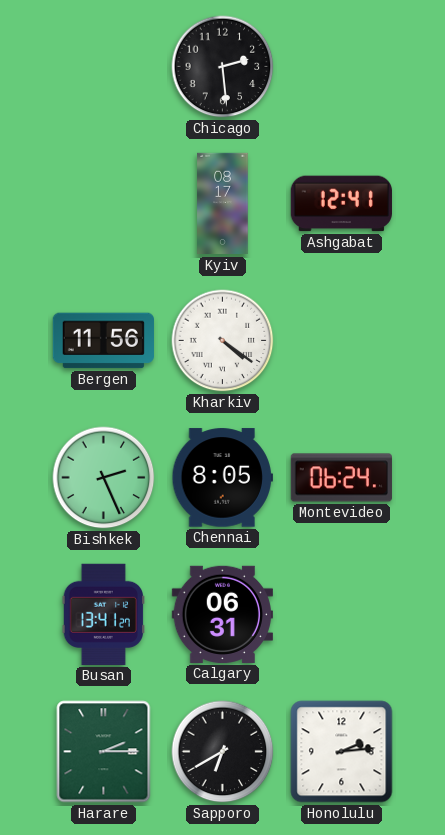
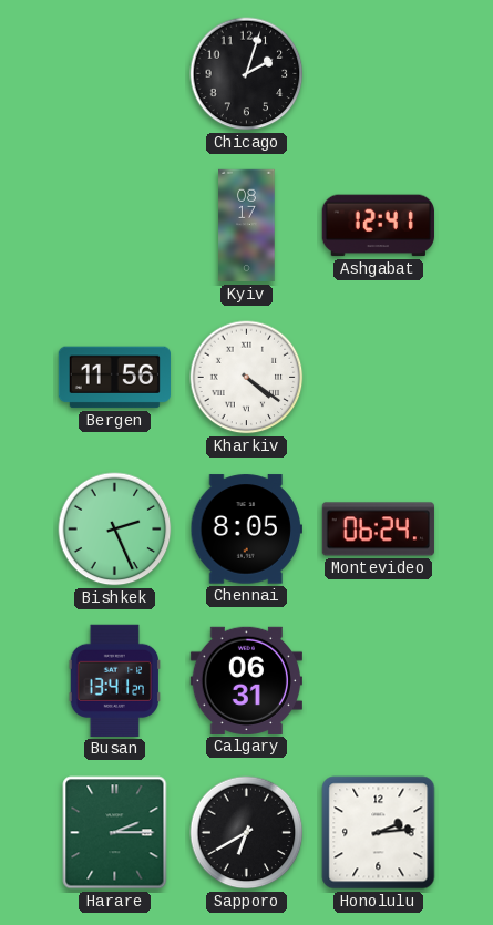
Chicago: 2:29 -> 2:03
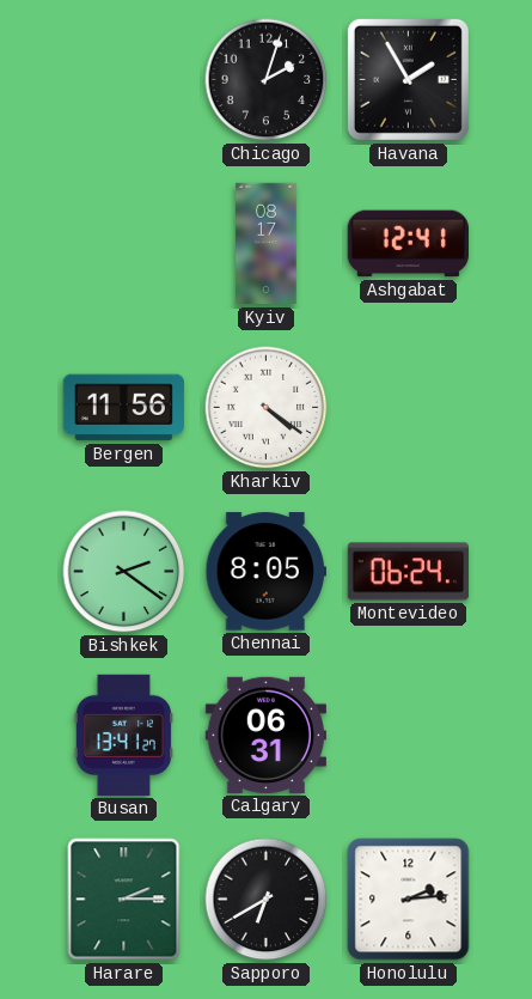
Havana: none -> 1:55
Bishkek: 2:26 -> 2:21
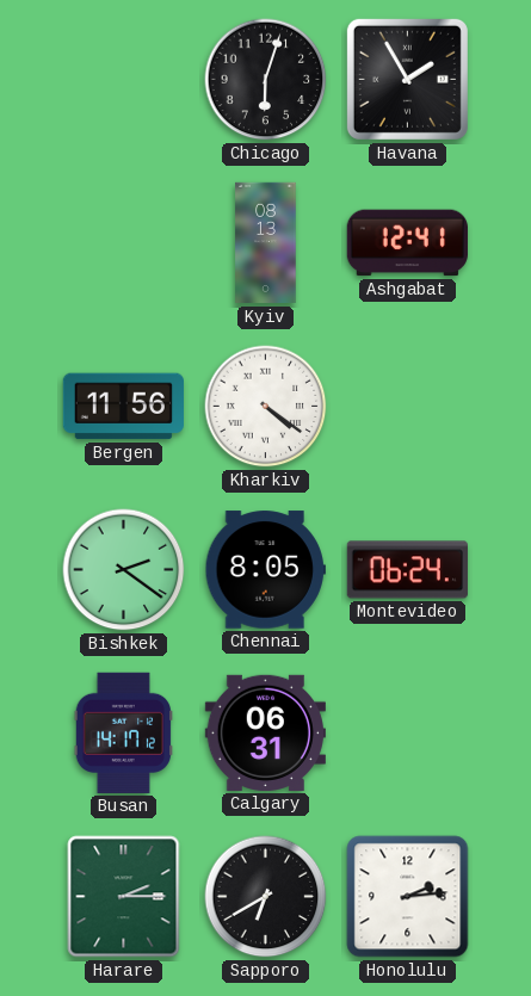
Chicago: 2:03 -> 6:03
Kyiv: 08:17 -> 08:13
Busan: 13:41 -> 14:17
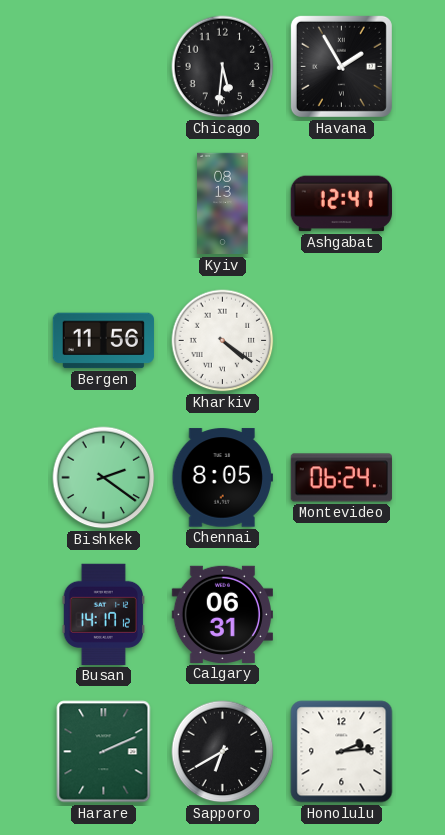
Chicago: 6:03 -> 5:31
Harare: 2:15 -> 2:11
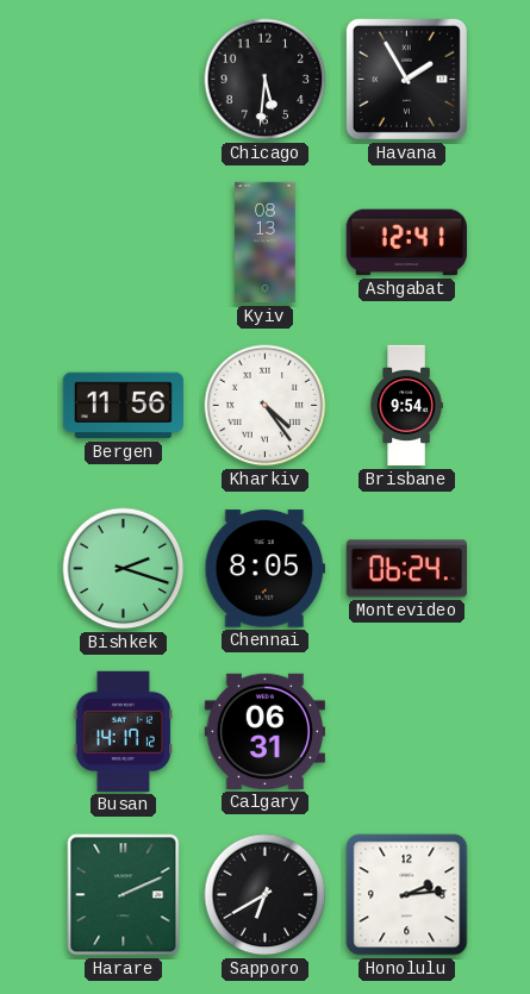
Kharkiv: 4:21 -> 4:24
Brisbane: none -> 9:54
Bishkek: 2:21 -> 2:18
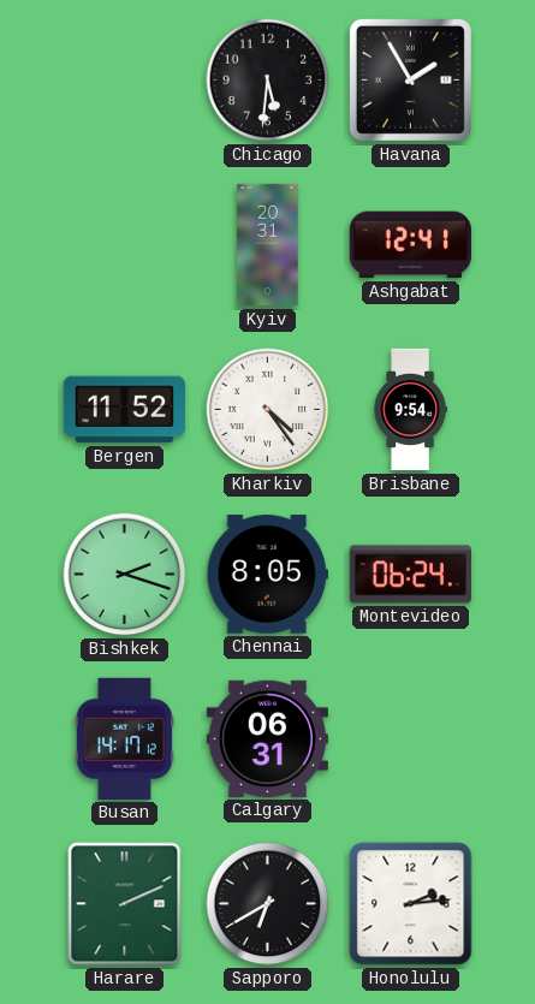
Kyiv: 08:13 -> 20:31
Bergen: 11:56 -> 11:52
